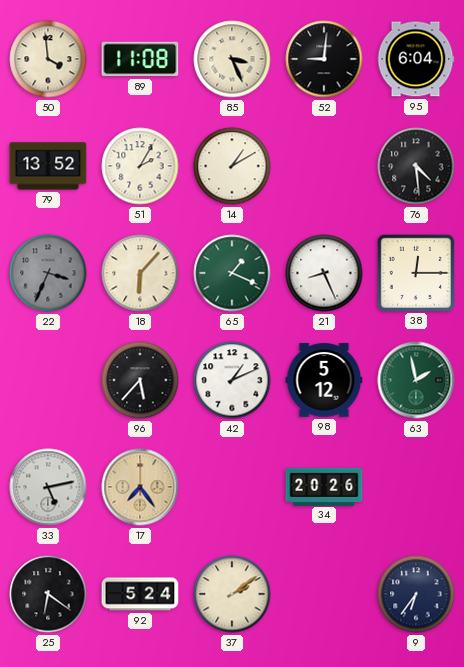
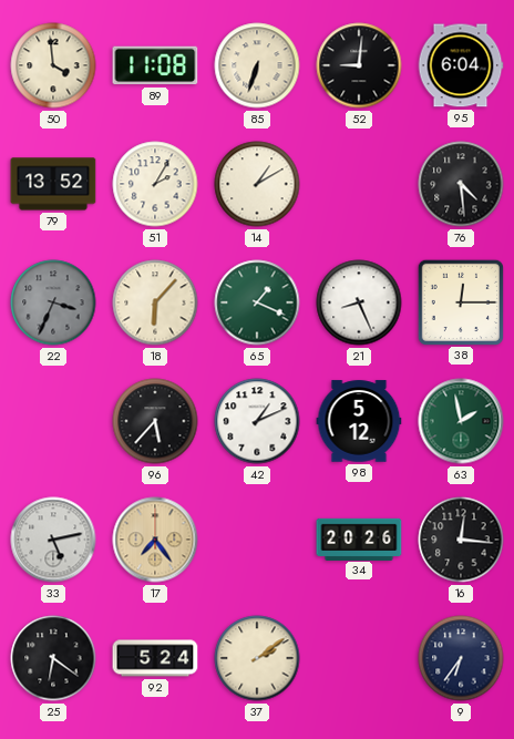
85: 3:26 -> 6:33
16: none -> 12:16
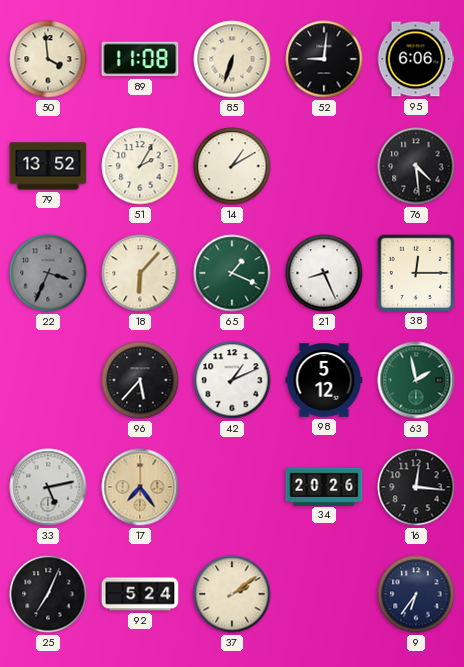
95: 6:04 -> 6:06
25: 6:21 -> 7:04
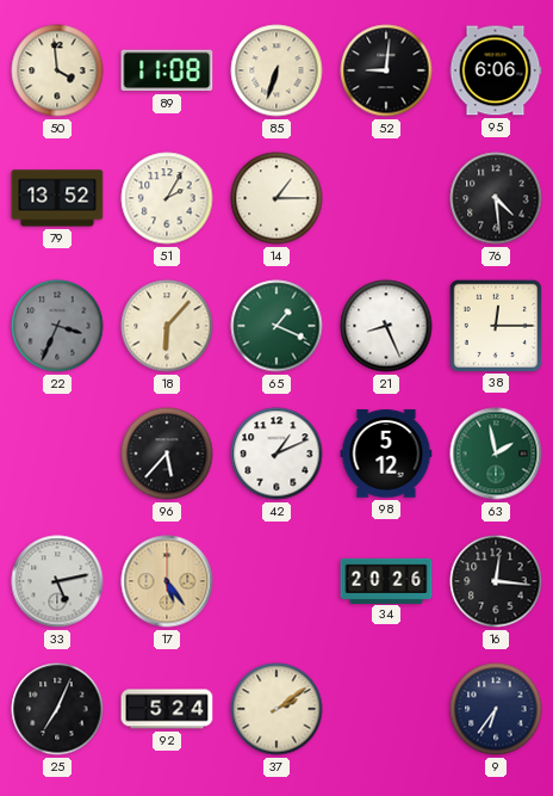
14: 1:10 -> 1:15
17: 7:24 -> 5:24
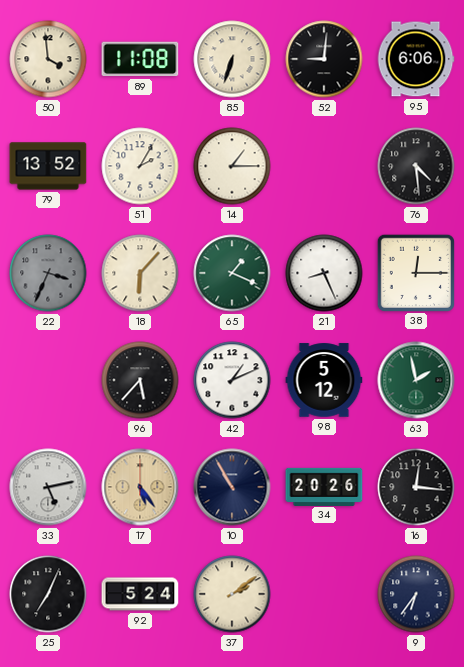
10: none -> 10:55
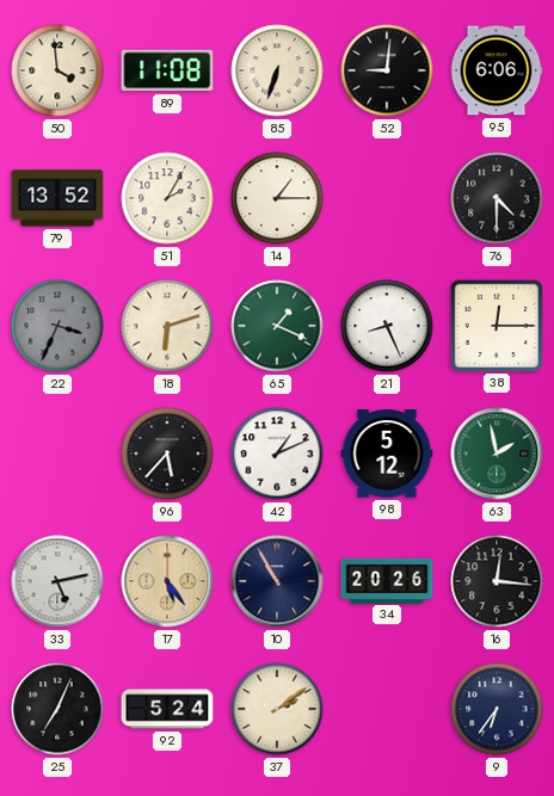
76: 4:29 -> 4:30
18: 6:07 -> 6:12
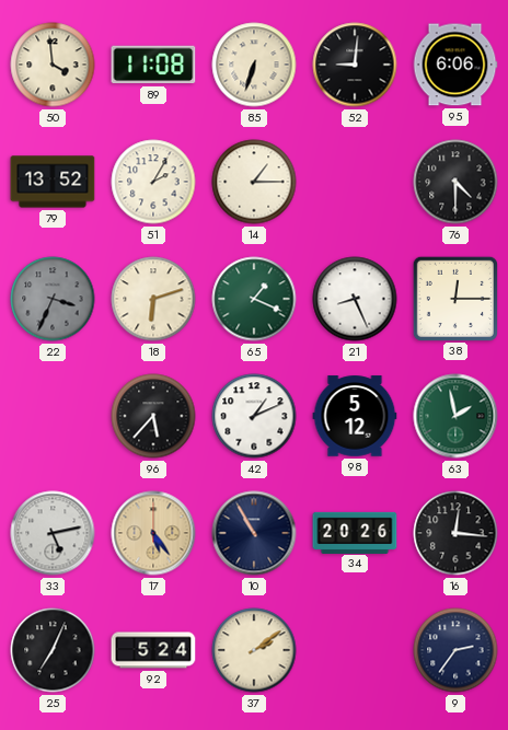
9: 6:36 -> 2:36
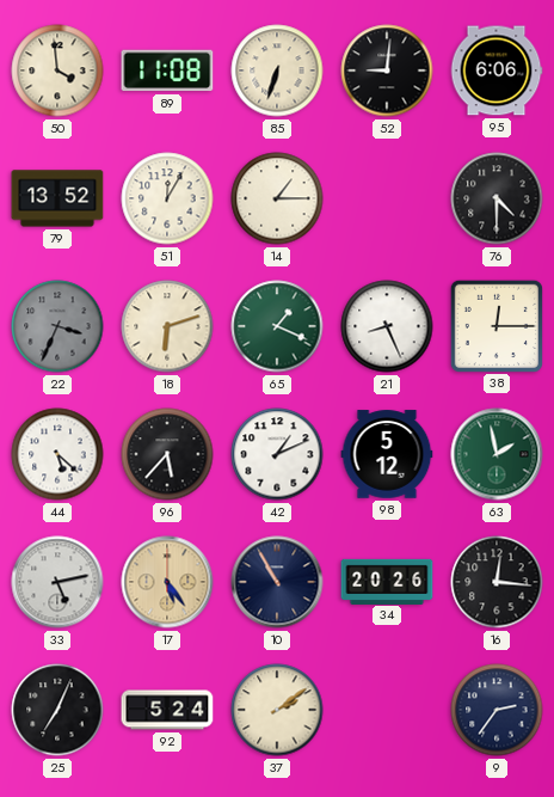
51: 2:05 -> 12:05
44: none -> 5:22
